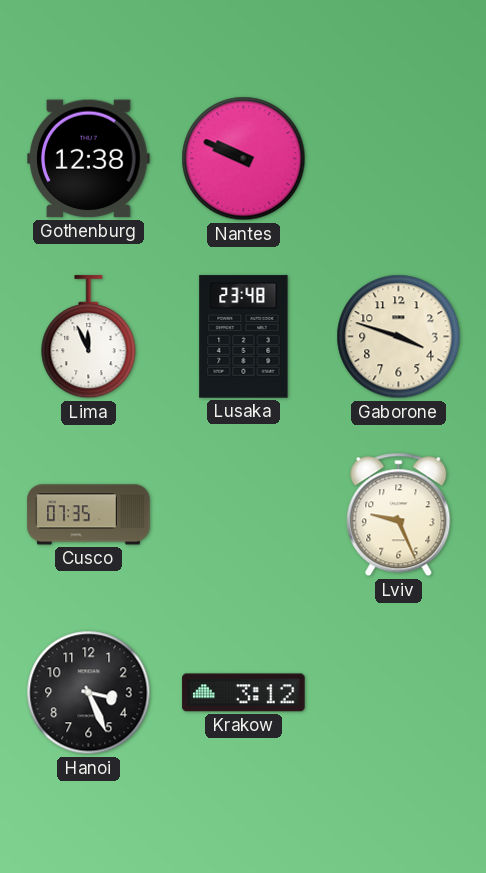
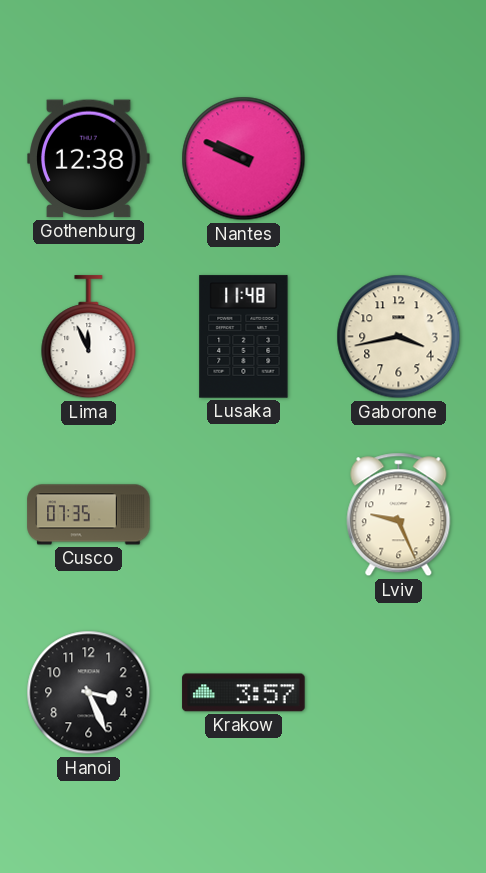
Lusaka: 23:48 -> 11:48
Gaborone: 3:48 -> 3:43
Krakow: 3:12 -> 3:57
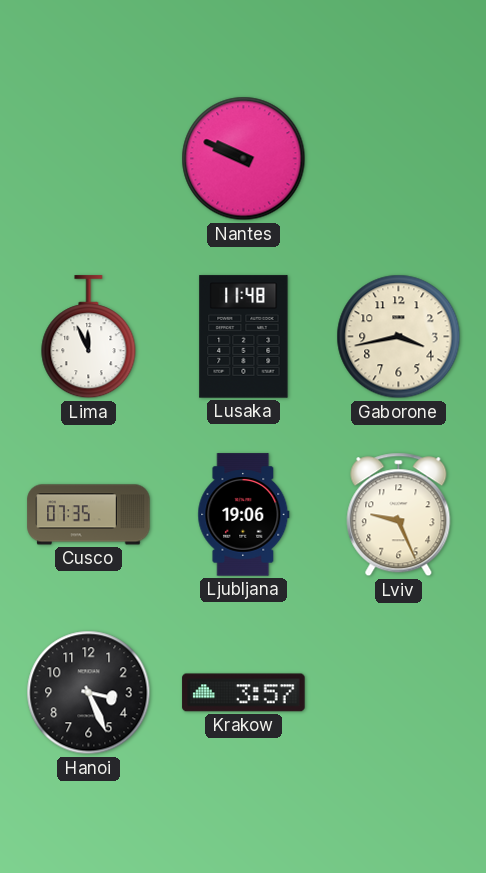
Gothenburg: 12:38 -> none
Ljubljana: none -> 19:06
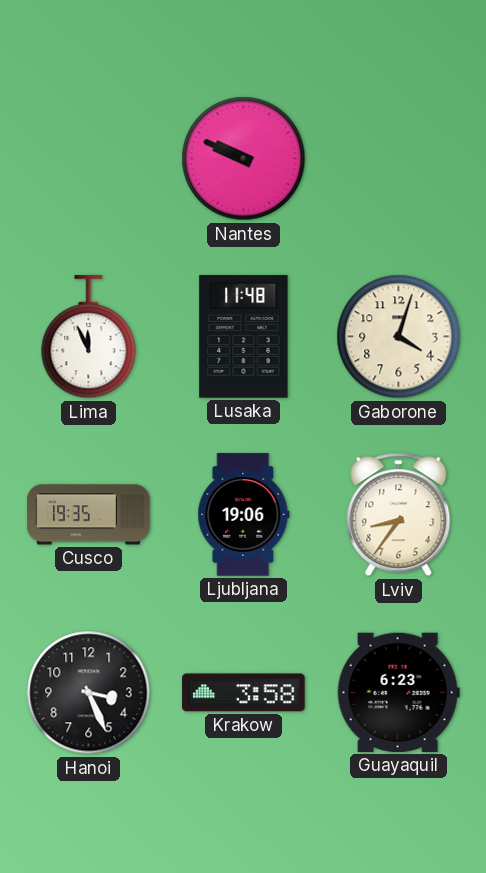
Gaborone: 3:43 -> 4:03
Cusco: 07:35 -> 19:35
Lviv: 9:26 -> 8:36
Krakow: 3:57 -> 3:58
Guayaquil: none -> 6:23
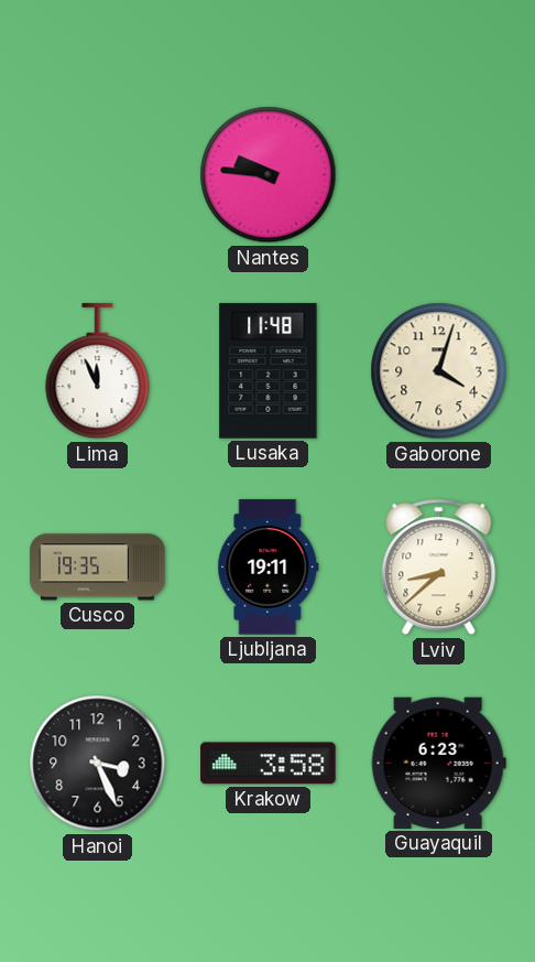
Nantes: 9:49 -> 9:46
Ljubljana: 19:06 -> 19:11
Lviv: 8:36 -> 8:38
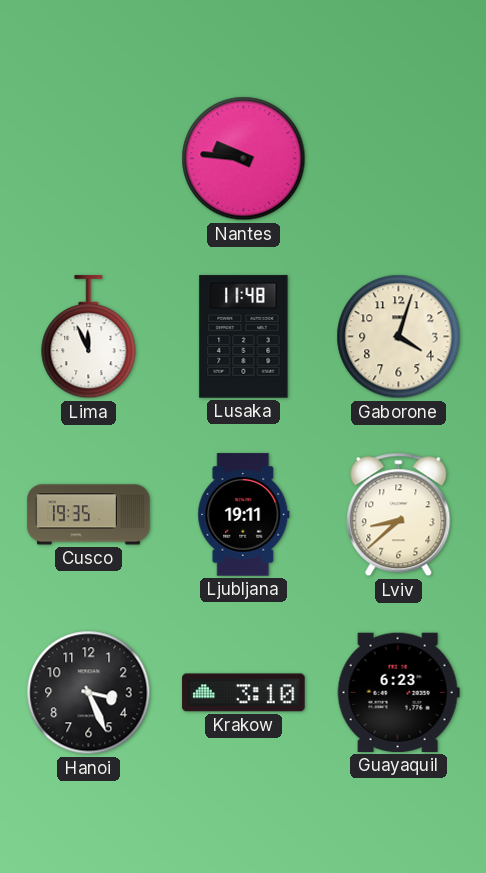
Krakow: 3:58 -> 3:10
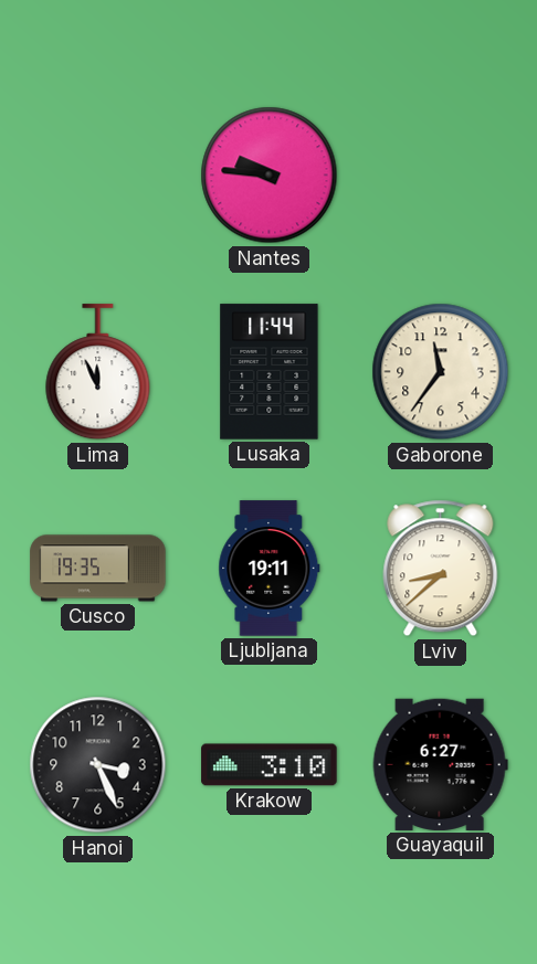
Lusaka: 11:48 -> 11:44
Gaborone: 4:03 -> 11:36
Guayaquil: 6:23 -> 6:27
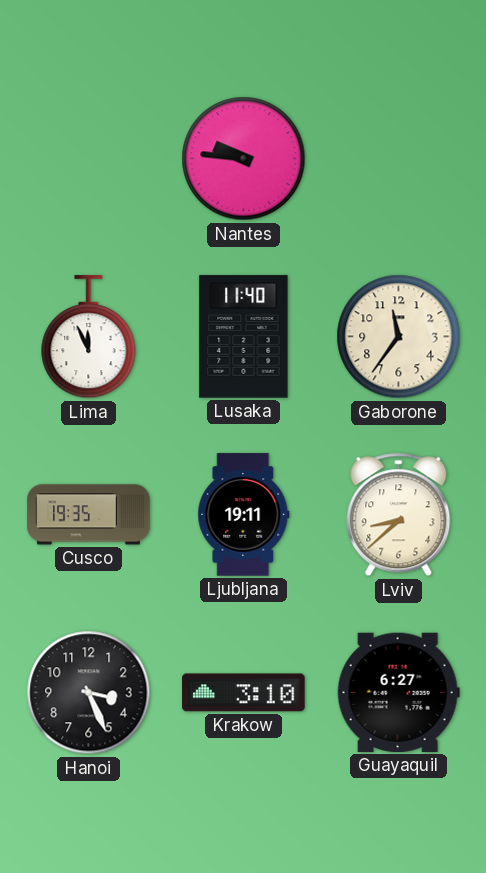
Lusaka: 11:44 -> 11:40
